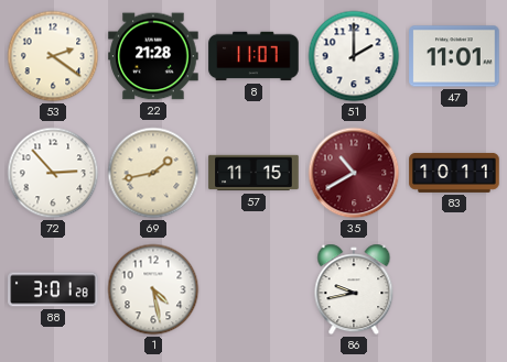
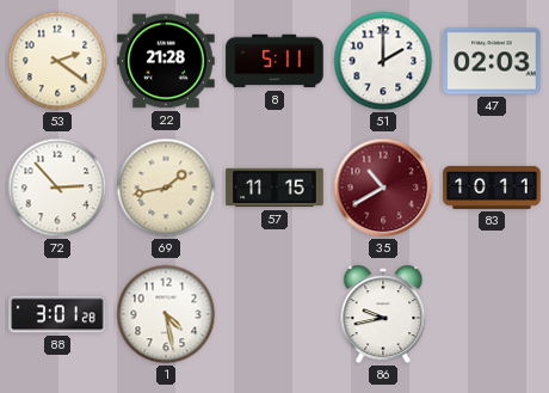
8: 11:07 -> 5:11
47: 11:01 -> 02:03
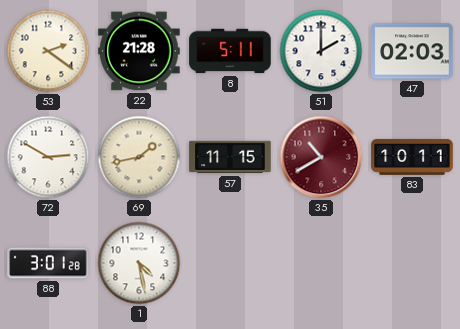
72: 2:53 -> 2:50
86: 9:43 -> none
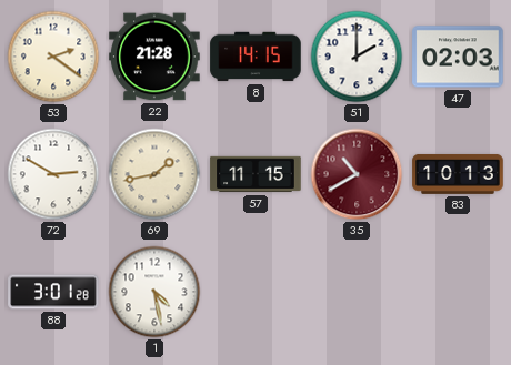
8: 5:11 -> 14:15
83: 10:11 -> 10:13
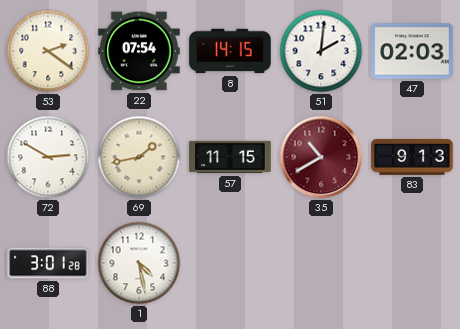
22: 21:28 -> 07:54
51: 2:00 -> 2:01
83: 10:13 -> 9:13
